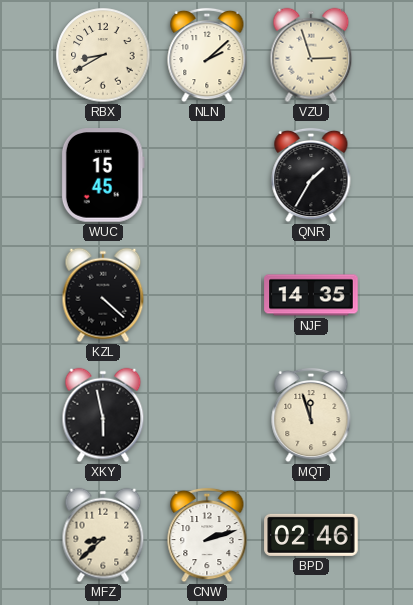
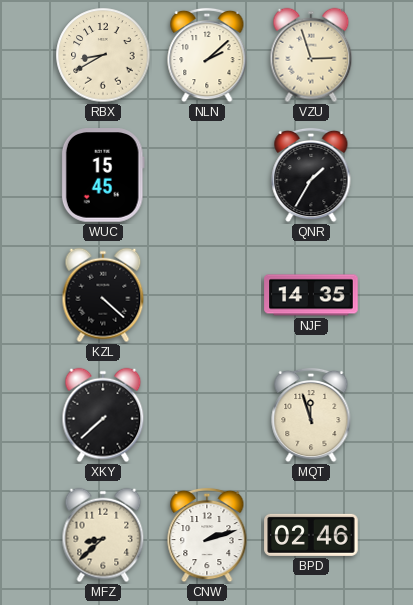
XKY: 5:58 -> 7:38
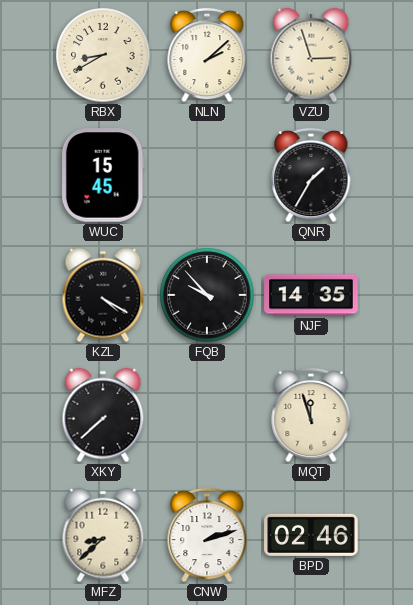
KZL: 4:22 -> 4:20
FQB: none -> 9:53
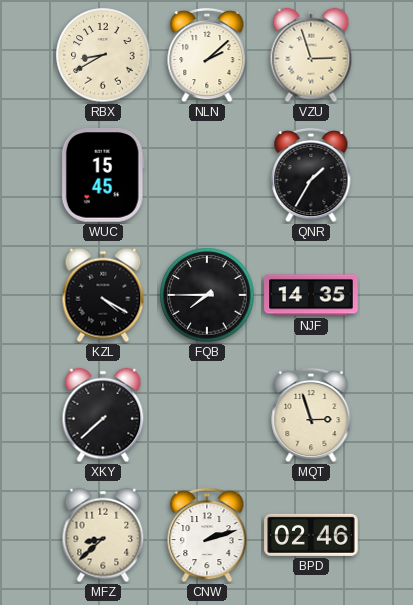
FQB: 9:53 -> 7:45
MQT: 11:57 -> 2:57
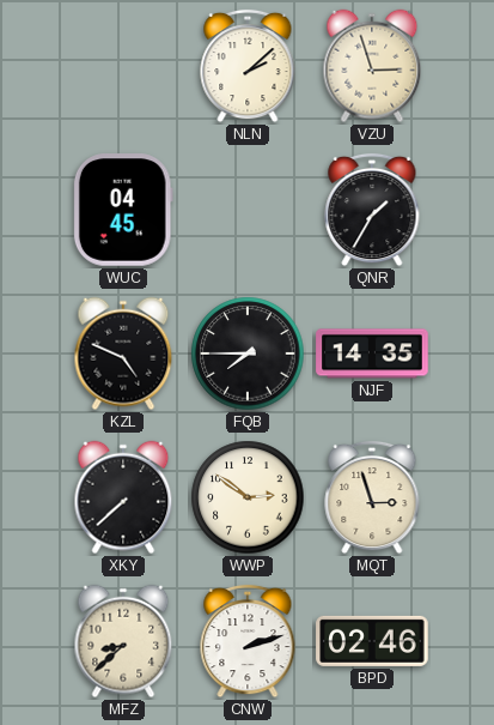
RBX: 8:40 -> none
WUC: 15:45 -> 04:45
KZL: 4:20 -> 4:49
WWP: none -> 2:51
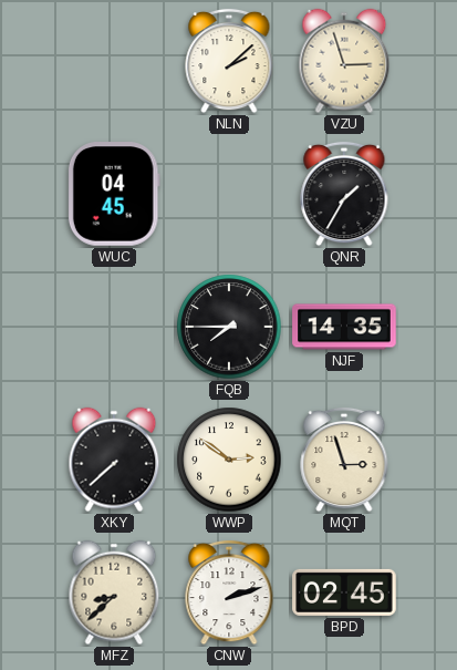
KZL: 4:49 -> none
BPD: 02:46 -> 02:45
